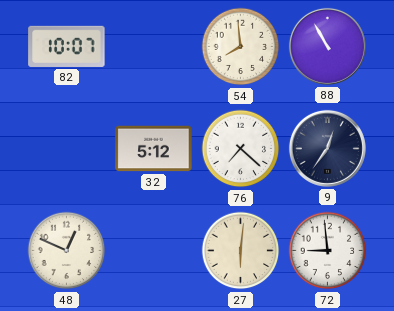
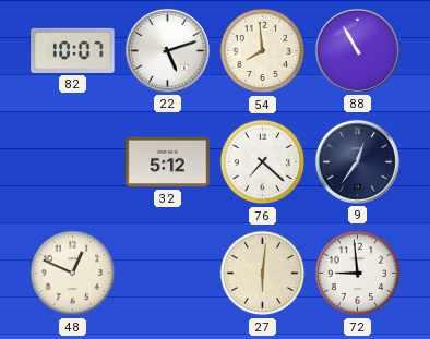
22: none -> 5:12
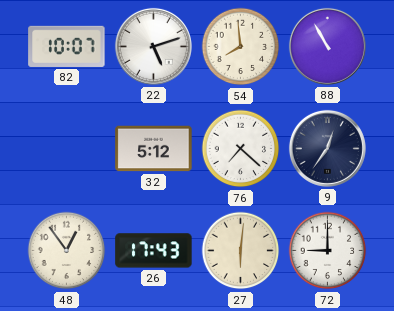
48: 12:49 -> 12:54
26: none -> 17:43
72: 8:59 -> 9:00
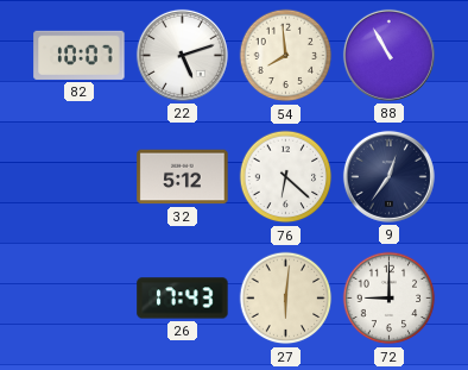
76: 7:22 -> 6:22
48: 12:54 -> none
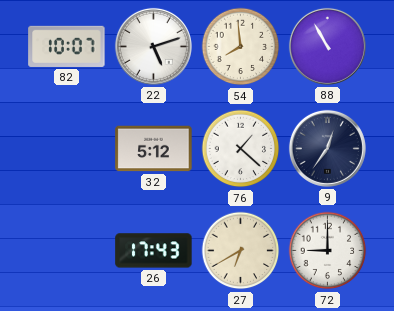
76: 6:22 -> 1:22
27: 6:01 -> 6:40
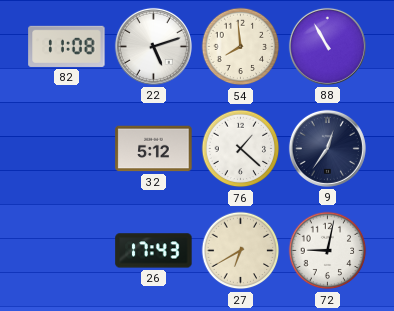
82: 10:07 -> 11:08
72: 9:00 -> 9:02
